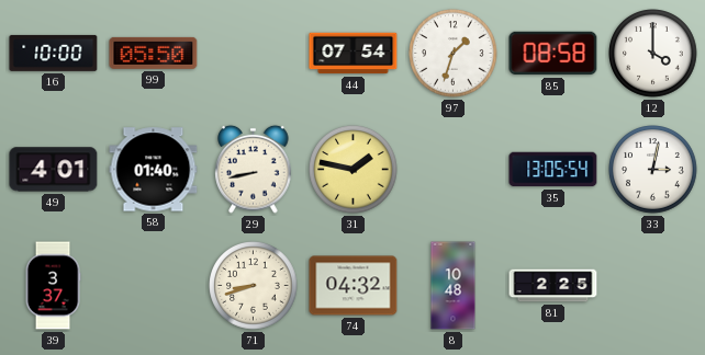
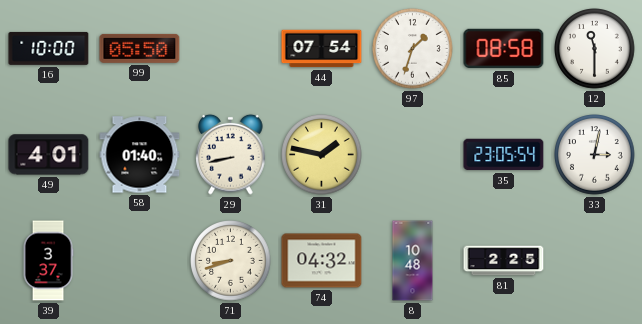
12: 4:00 -> 11:30
35: 13:05 -> 23:05
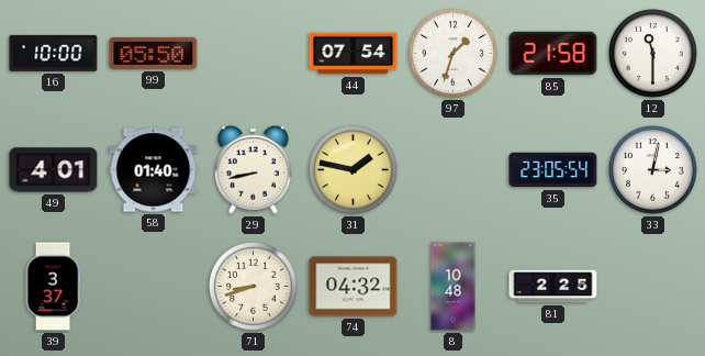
85: 08:58 -> 21:58
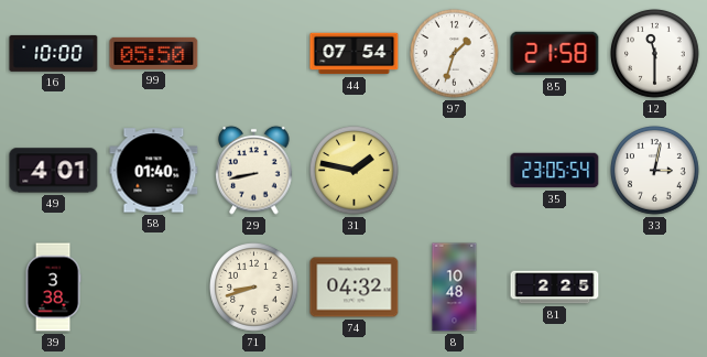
39: 3:37 -> 3:38
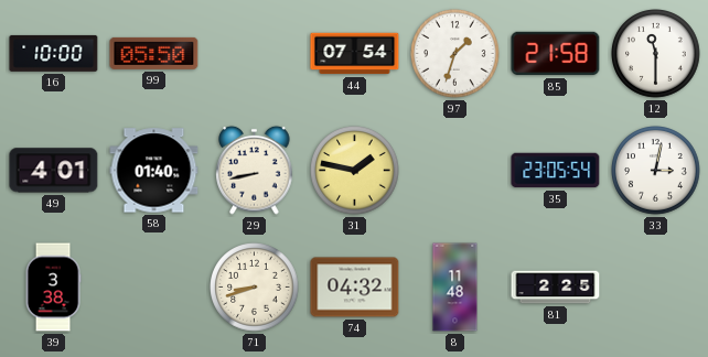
8: 10:48 -> 11:48
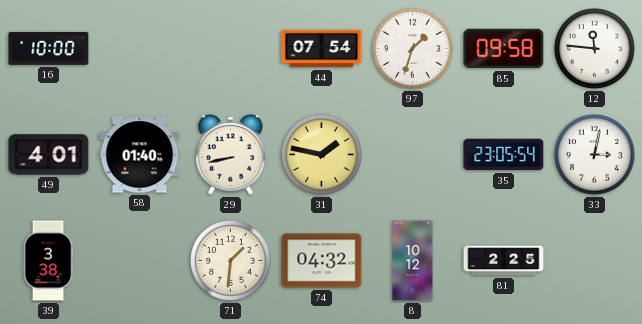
99: 05:50 -> none
85: 21:58 -> 09:58
12: 11:30 -> 11:46
71: 8:42 -> 1:31
8: 11:48 -> 10:12
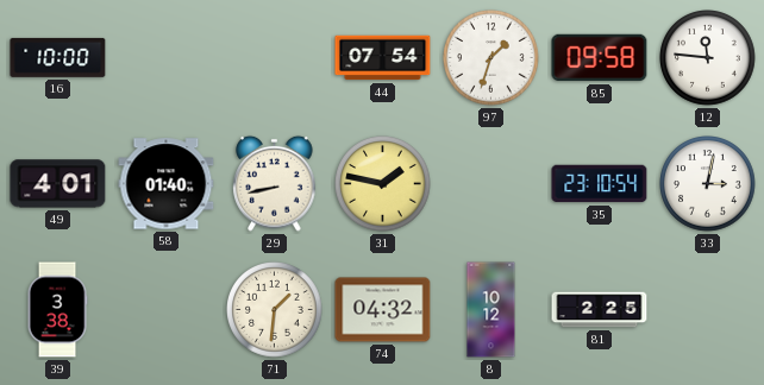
35: 23:05 -> 23:10
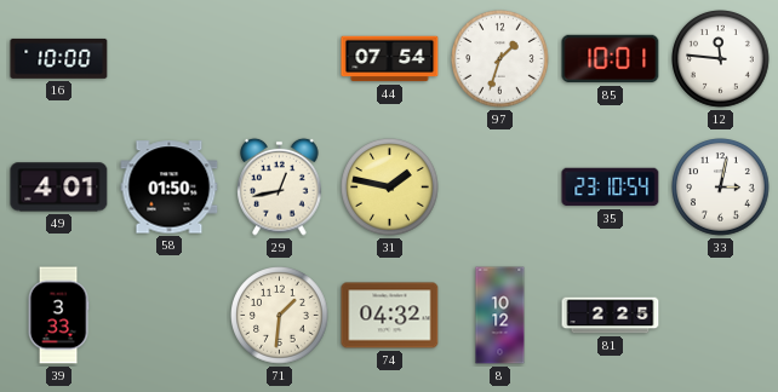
85: 09:58 -> 10:01
58: 01:40 -> 01:50
29: 8:43 -> 12:43
39: 3:38 -> 3:33
